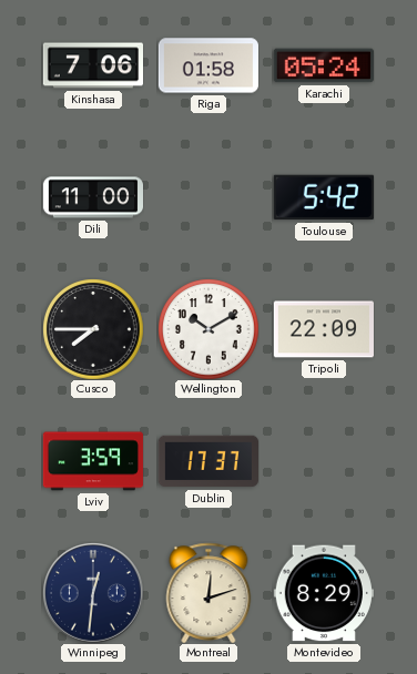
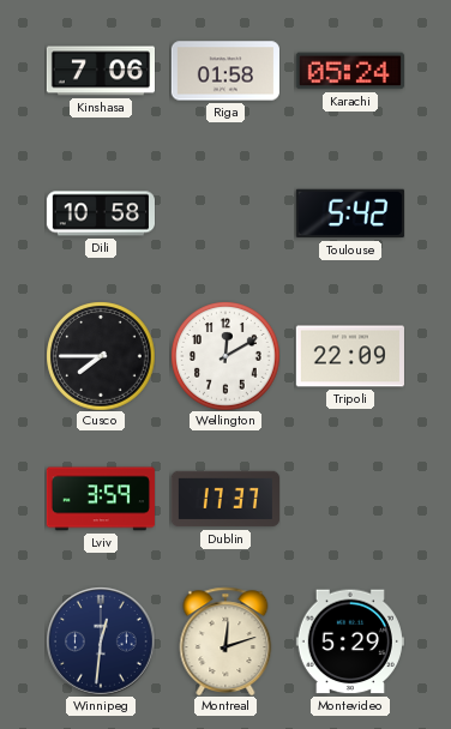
Dili: 11:00 -> 10:58
Wellington: 10:10 -> 12:10
Montevideo: 8:29 -> 5:29
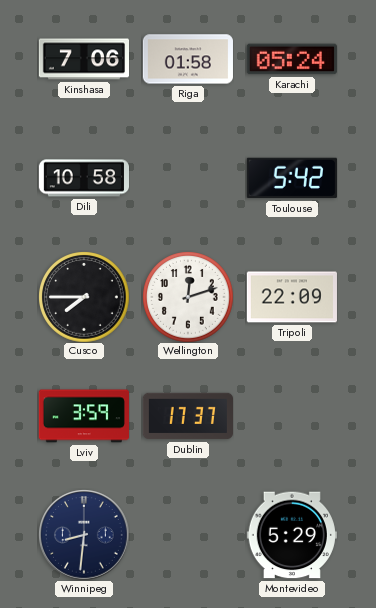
Wellington: 12:10 -> 12:12
Winnipeg: 12:31 -> 8:31
Montreal: 12:12 -> none
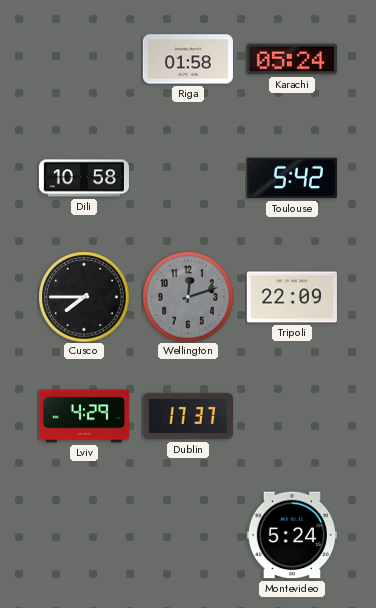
Kinshasa: 7:06 -> none
Wellington dial: white -> grey
Lviv: 3:59 -> 4:29
Winnipeg: 8:31 -> none
Montevideo: 5:29 -> 5:24
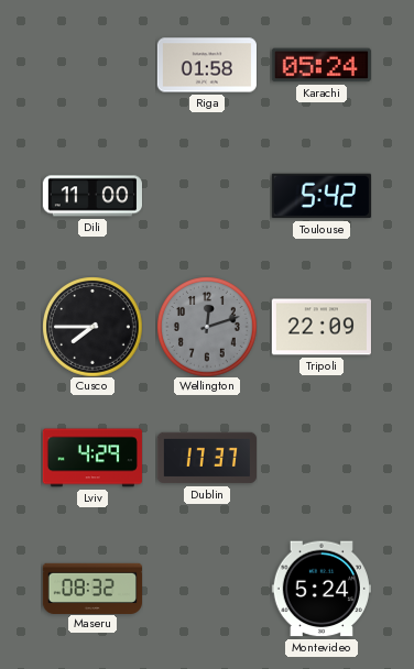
Dili: 10:58 -> 11:00
Maseru: none -> 08:32
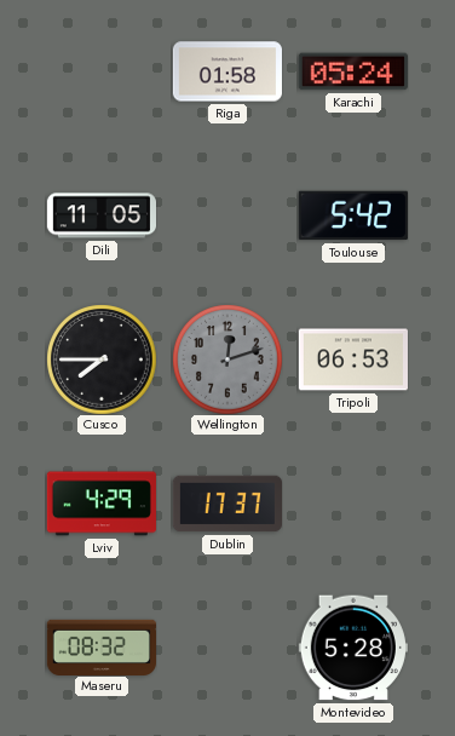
Dili: 11:00 -> 11:05
Tripoli: 22:09 -> 06:53
Montevideo: 5:24 -> 5:28
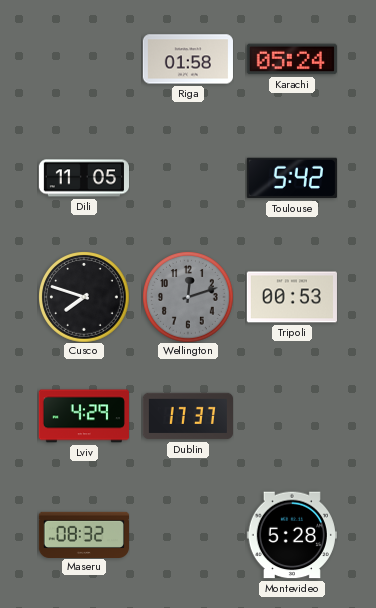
Cusco: 7:45 -> 7:48
Tripoli: 06:53 -> 00:53
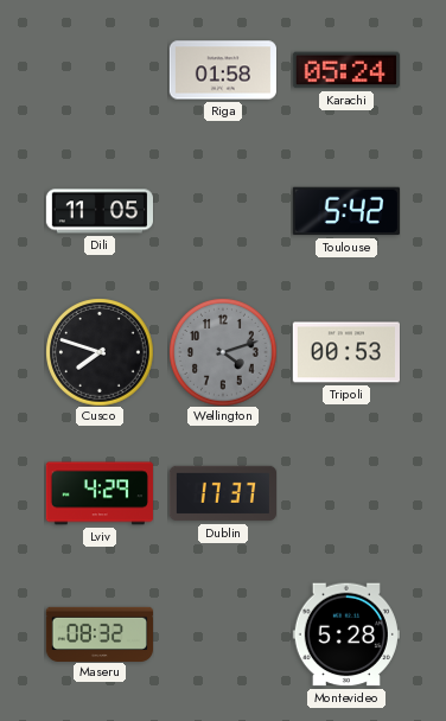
Wellington: 12:12 -> 4:12
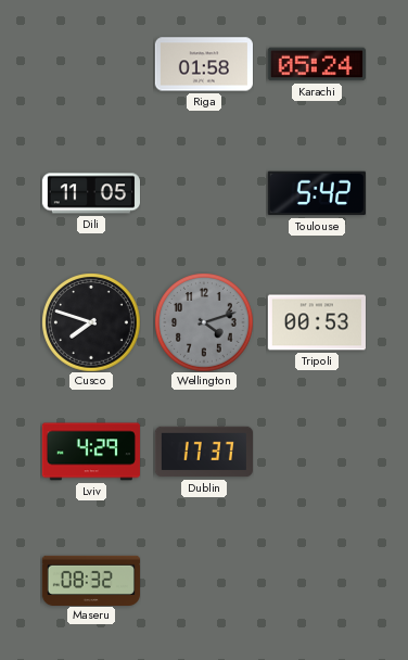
Montevideo: 5:28 -> none
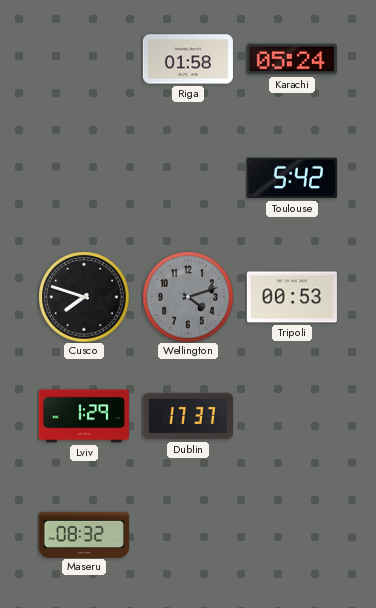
Dili: 11:05 -> none
Lviv: 4:29 -> 1:29
